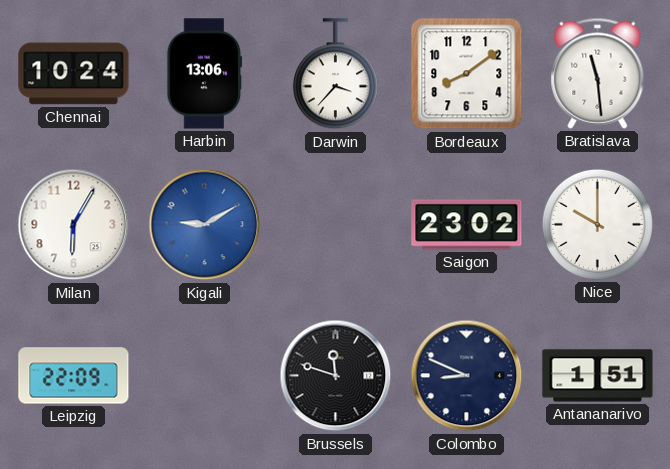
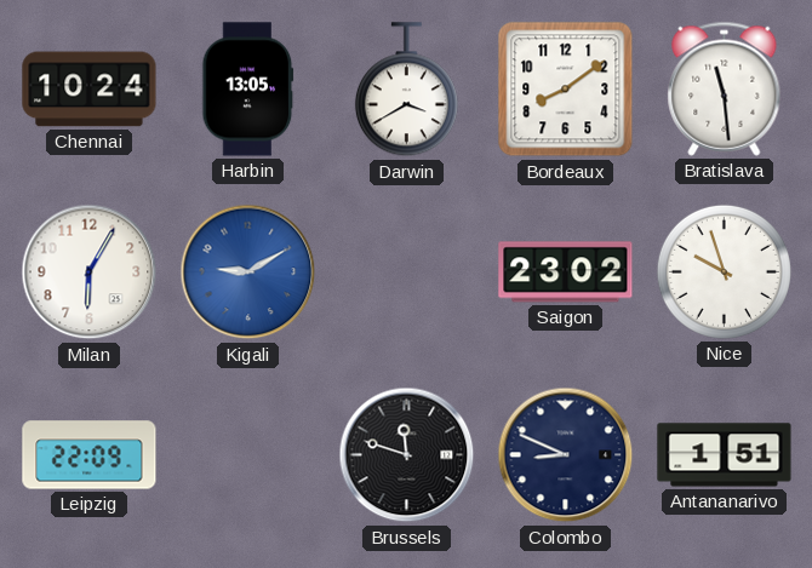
Harbin: 13:06 -> 13:05
Darwin: 3:37 -> 3:40
Nice: 10:00 -> 9:57
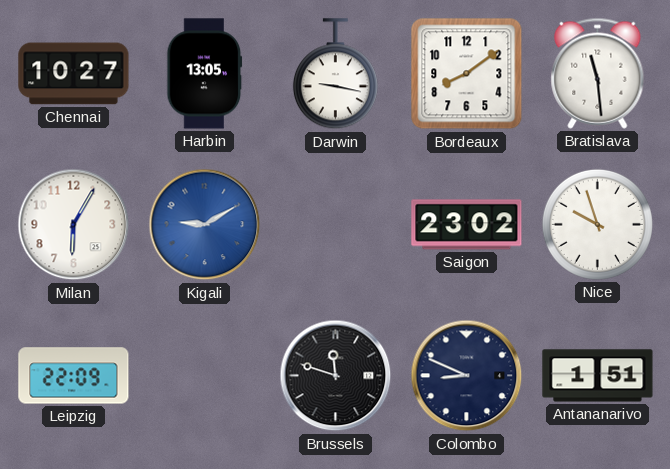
Chennai: 10:24 -> 10:27
Darwin: 3:40 -> 9:17
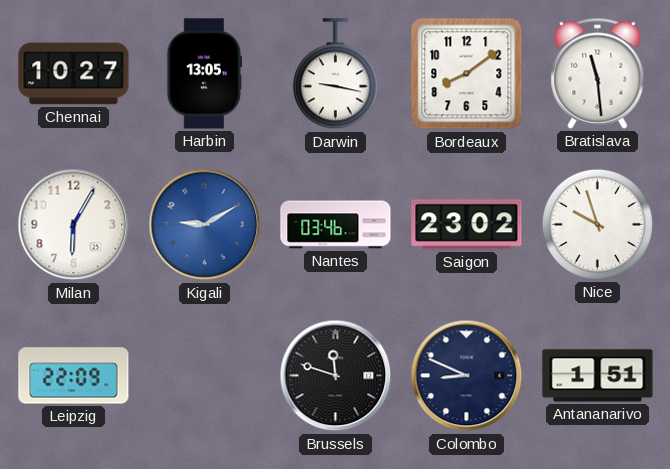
Nantes: none -> 03:46
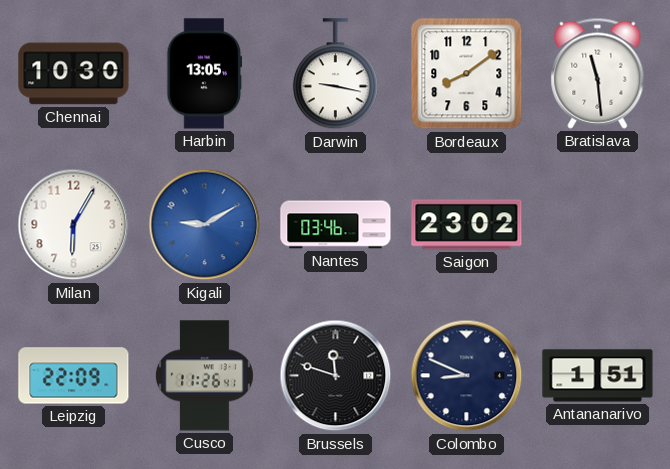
Chennai: 10:27 -> 10:30
Nice: 9:57 -> none
Cusco: none -> 11:26
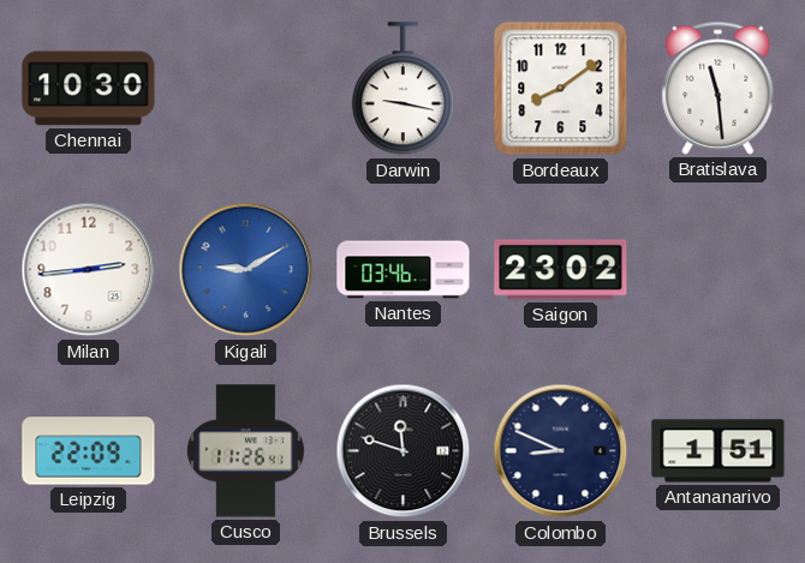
Harbin: 13:05 -> none
Milan: 6:05 -> 2:44
